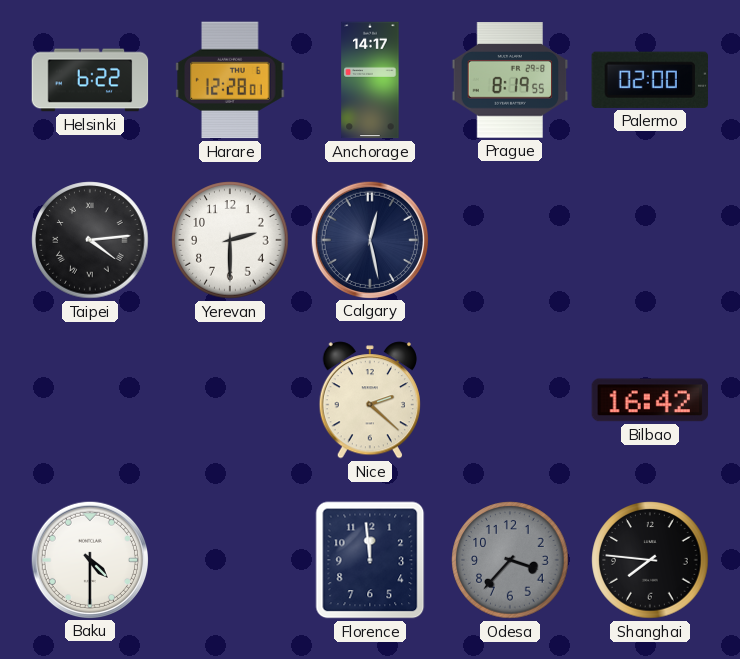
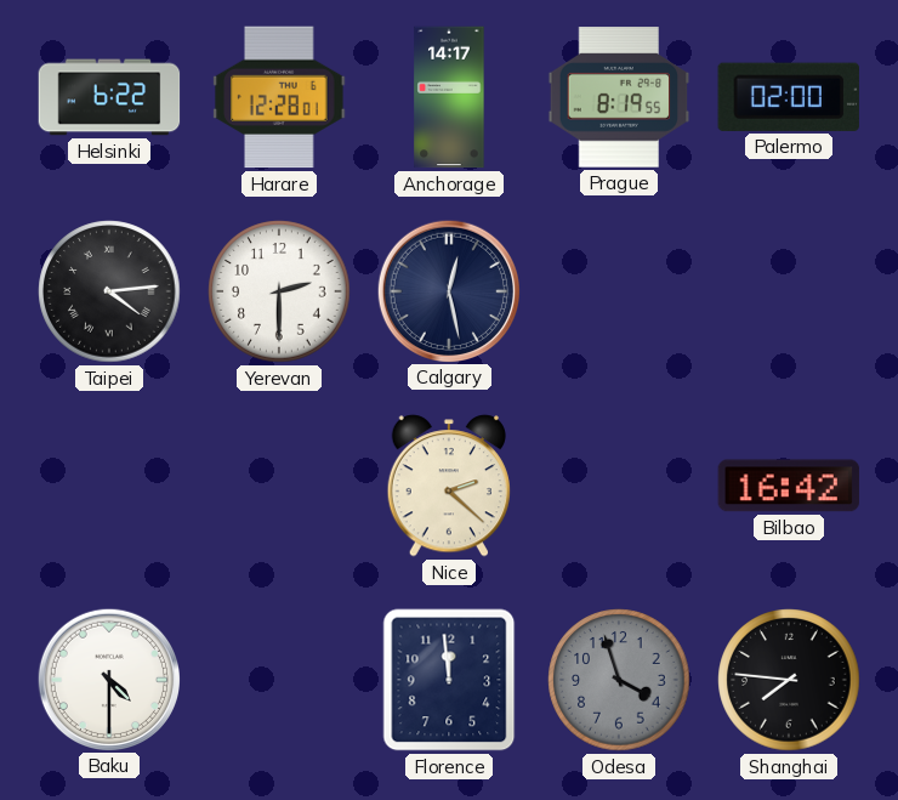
Odesa: 3:37 -> 3:57
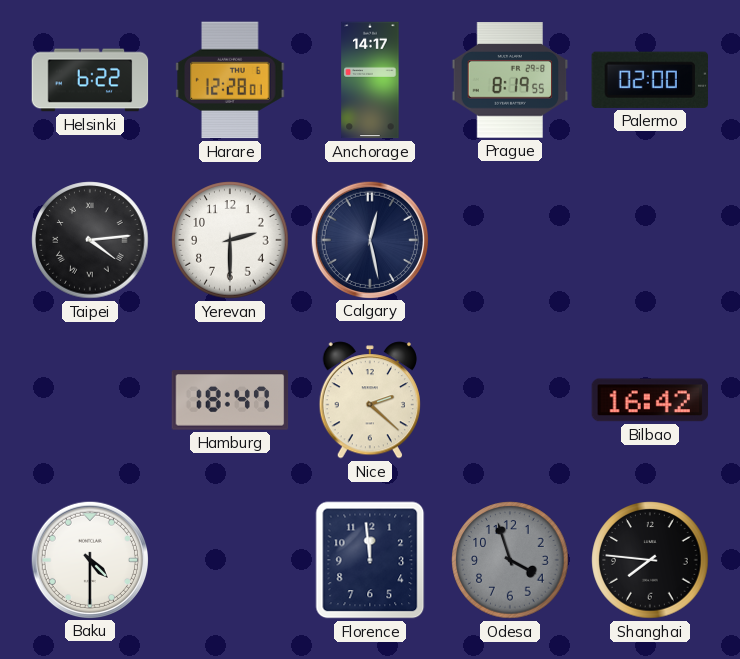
Hamburg: none -> 18:47
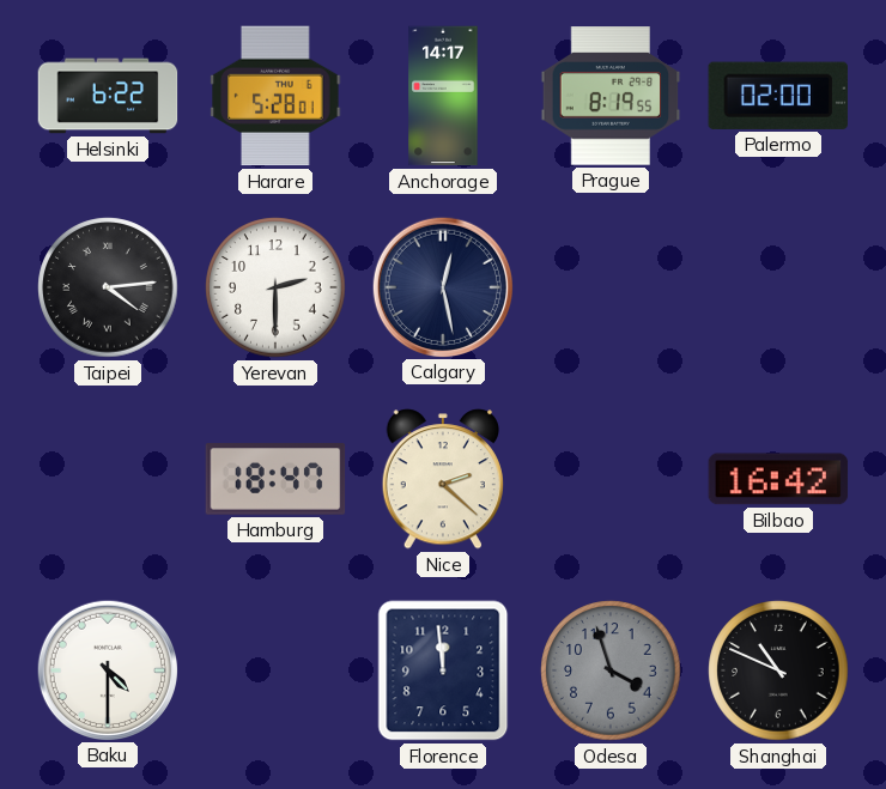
Harare: 12:28 -> 5:28
Shanghai: 7:46 -> 10:49
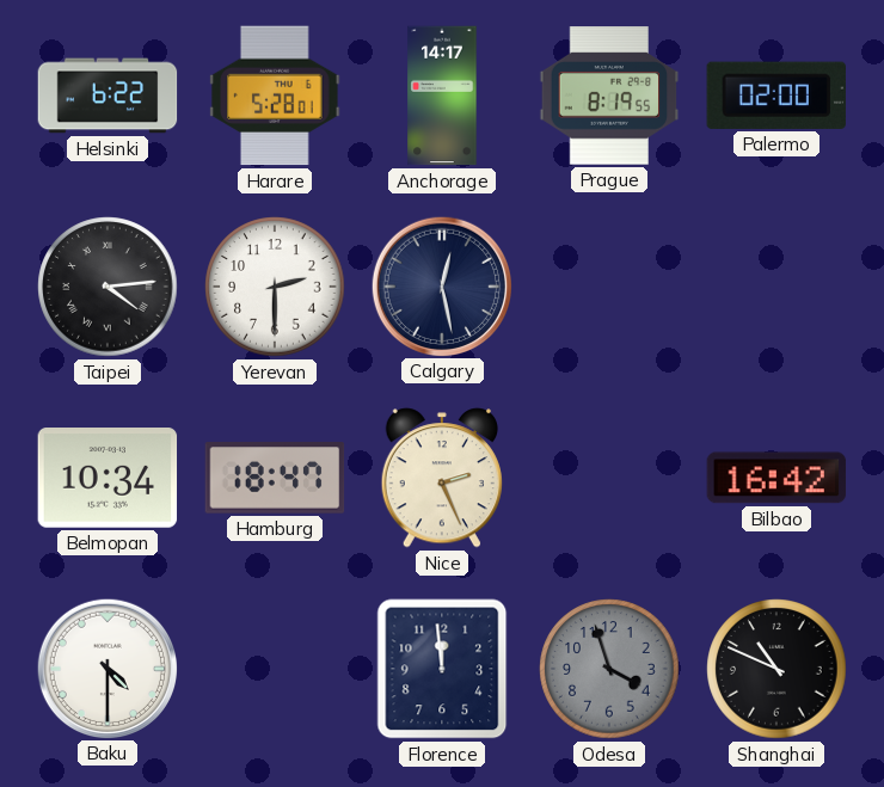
Belmopan: none -> 10:34
Nice: 2:22 -> 2:26
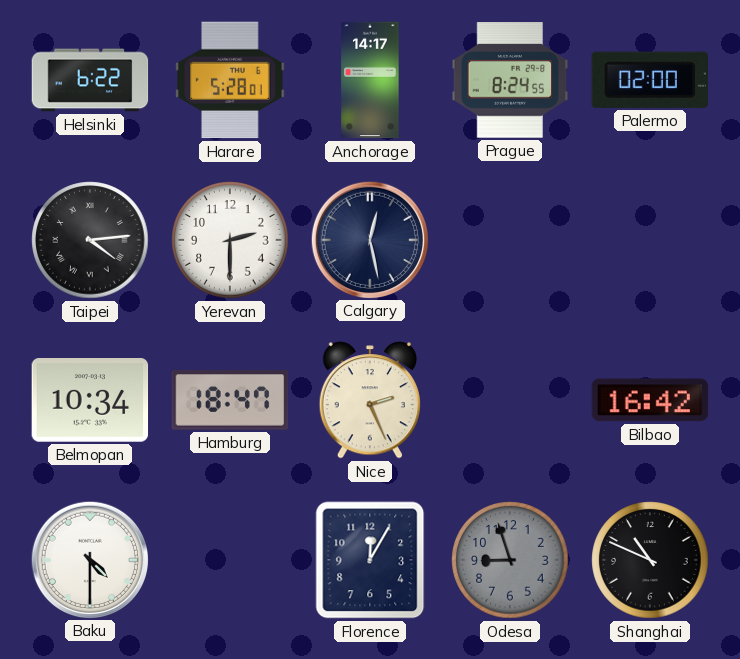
Prague: 8:19 -> 8:24
Florence: 11:59 -> 12:05
Odesa: 3:57 -> 8:57
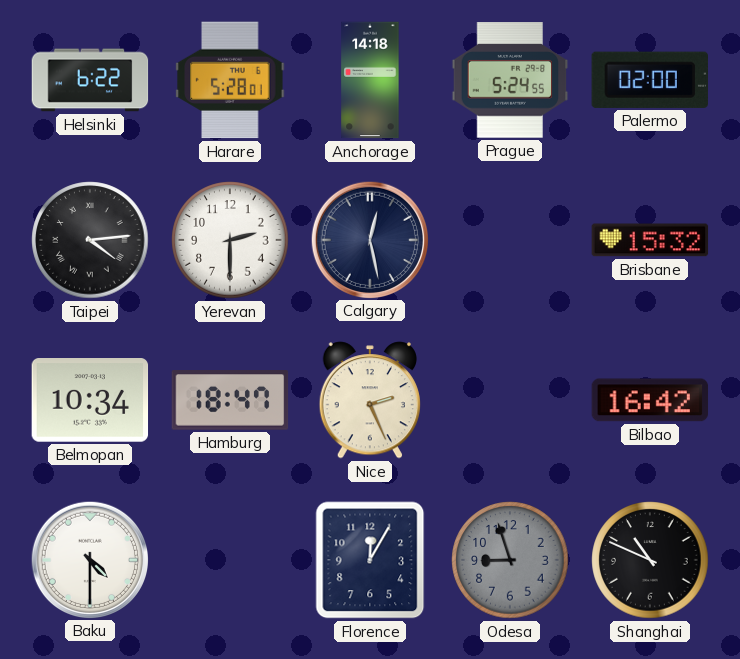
Anchorage: 14:17 -> 14:18
Prague: 8:24 -> 5:24
Brisbane: none -> 15:32
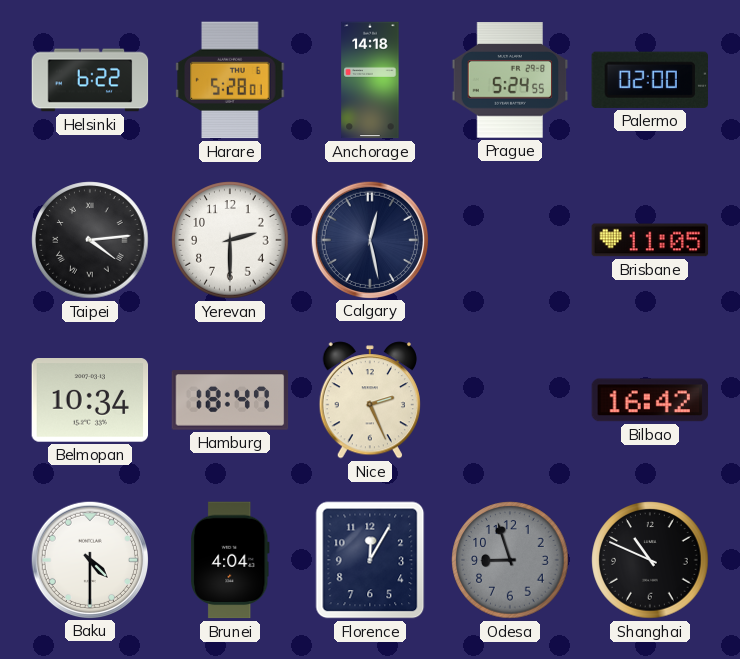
Brisbane: 15:32 -> 11:05
Brunei: none -> 4:04
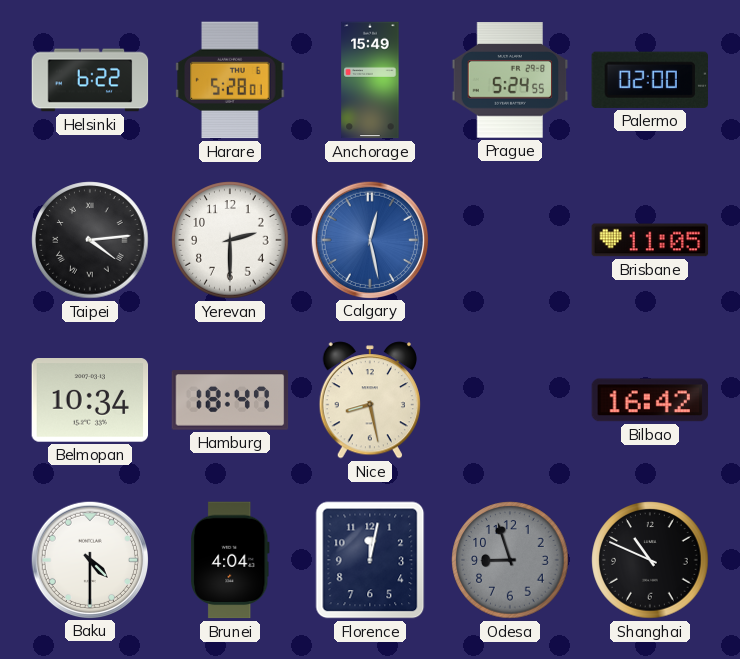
Anchorage: 14:18 -> 15:49
Calgary dial: navy -> blue
Nice: 2:26 -> 8:28
Florence: 12:05 -> 12:02
